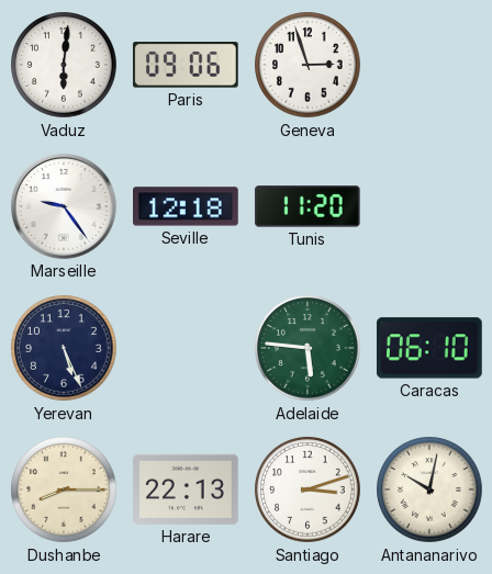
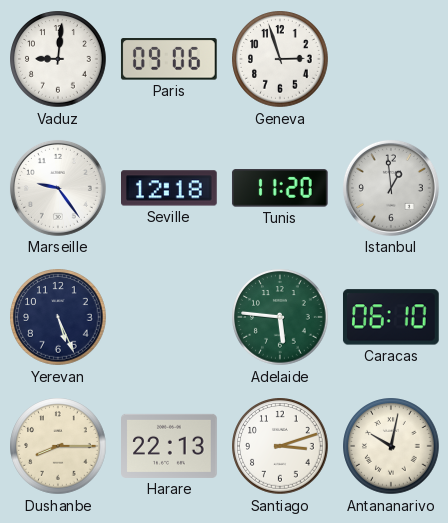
Vaduz: 6:01 -> 9:01
Istanbul: none -> 12:59
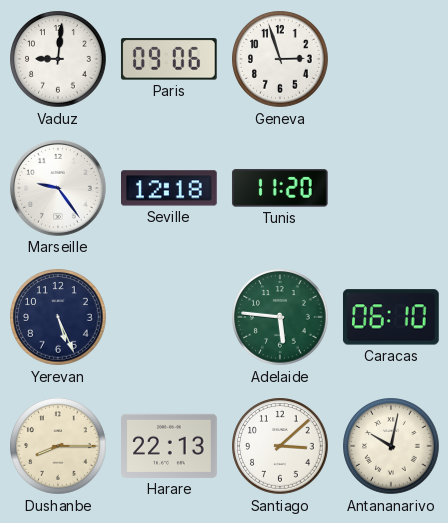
Istanbul: 12:59 -> none
Santiago: 3:12 -> 3:08
